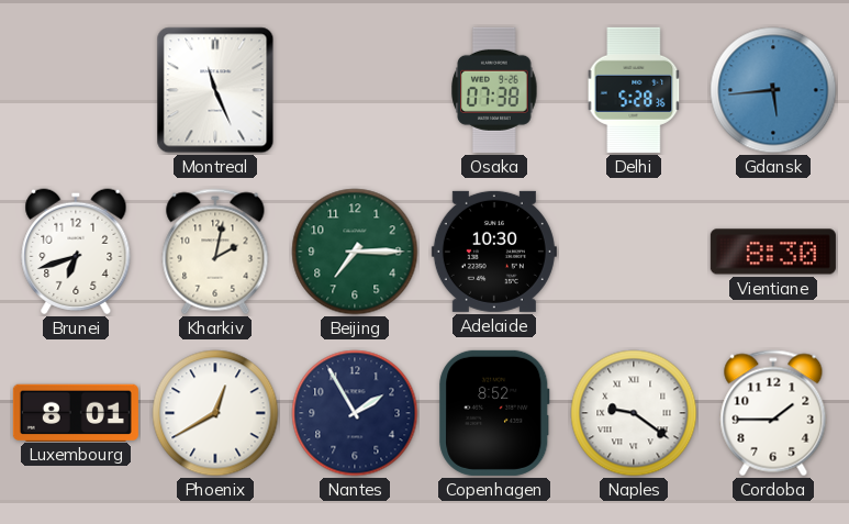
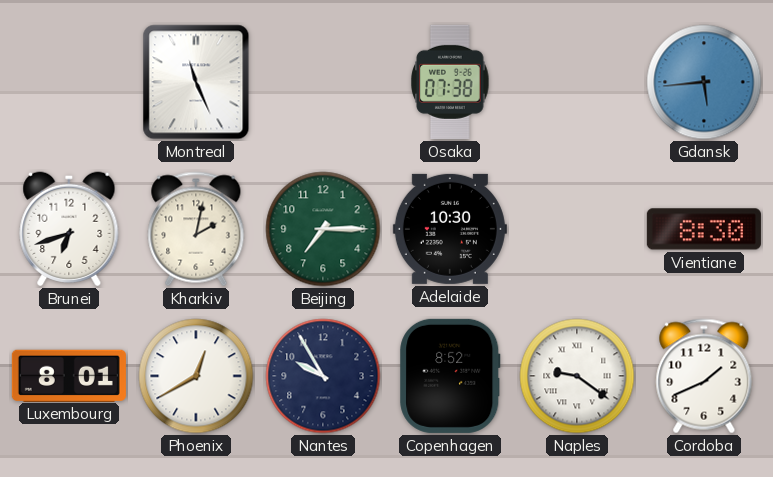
Delhi: 5:28 -> none
Nantes: 1:55 -> 9:55
Cordoba: 1:45 -> 1:41
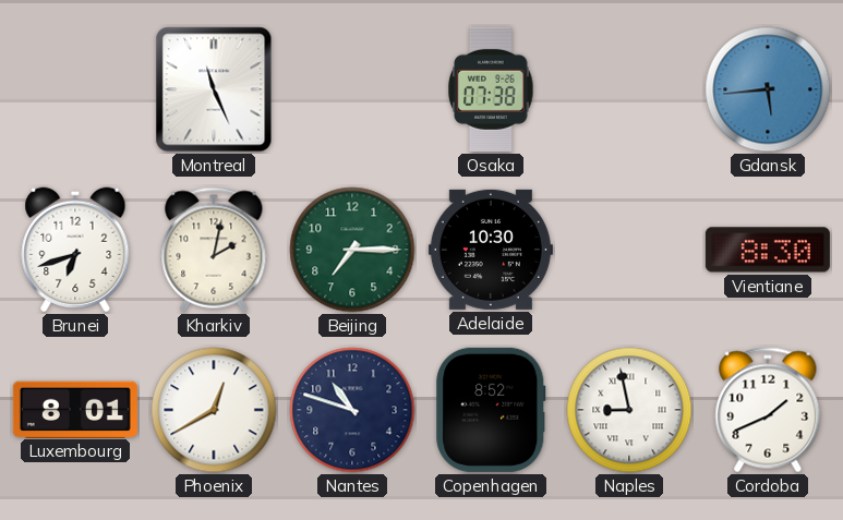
Nantes: 9:55 -> 10:48
Naples: 9:21 -> 8:58
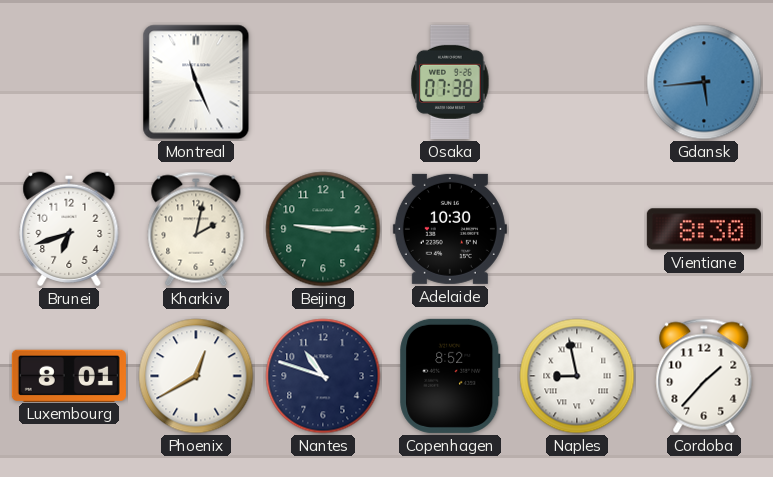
Beijing: 7:15 -> 9:15
Cordoba: 1:41 -> 1:37
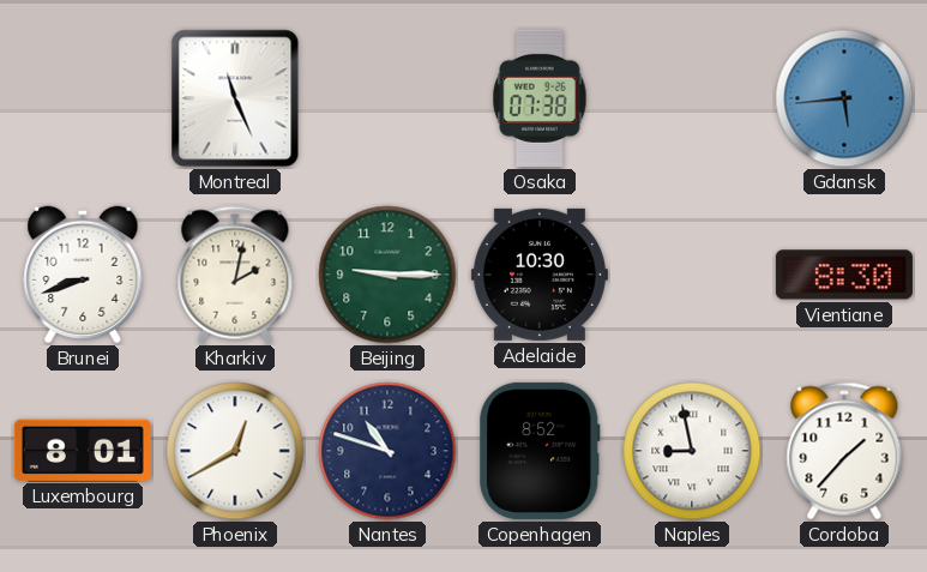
Brunei: 6:42 -> 8:42
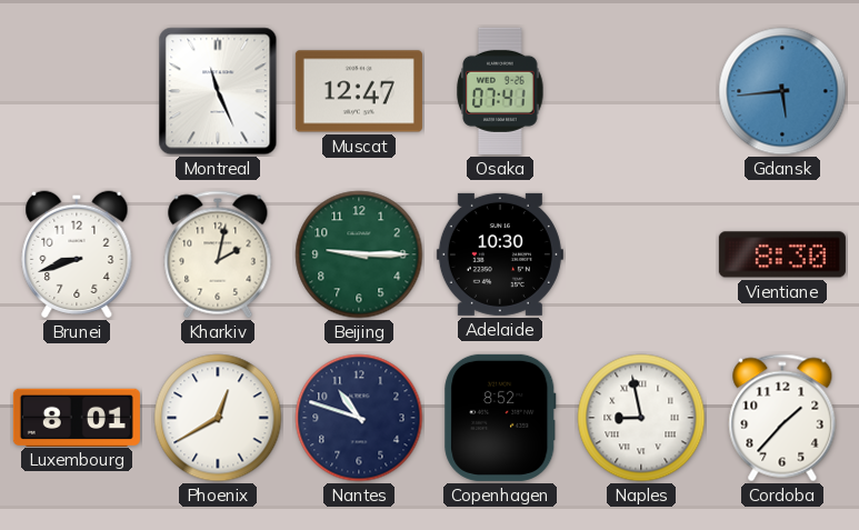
Muscat: none -> 12:47
Osaka: 07:38 -> 07:41
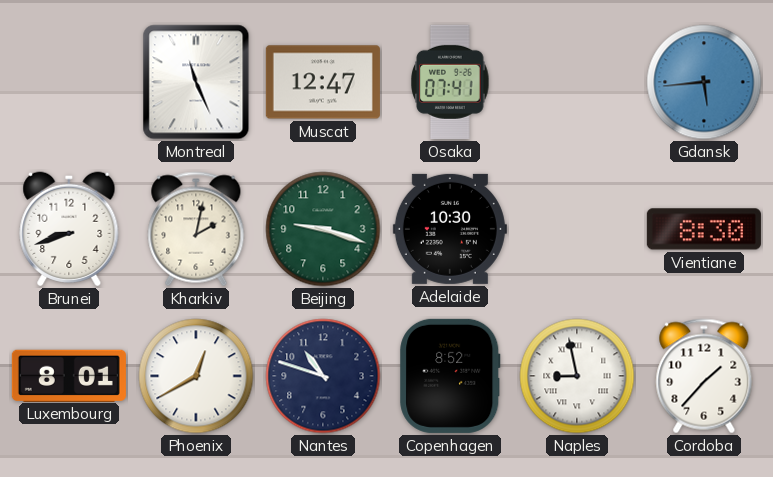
Beijing: 9:15 -> 9:18
